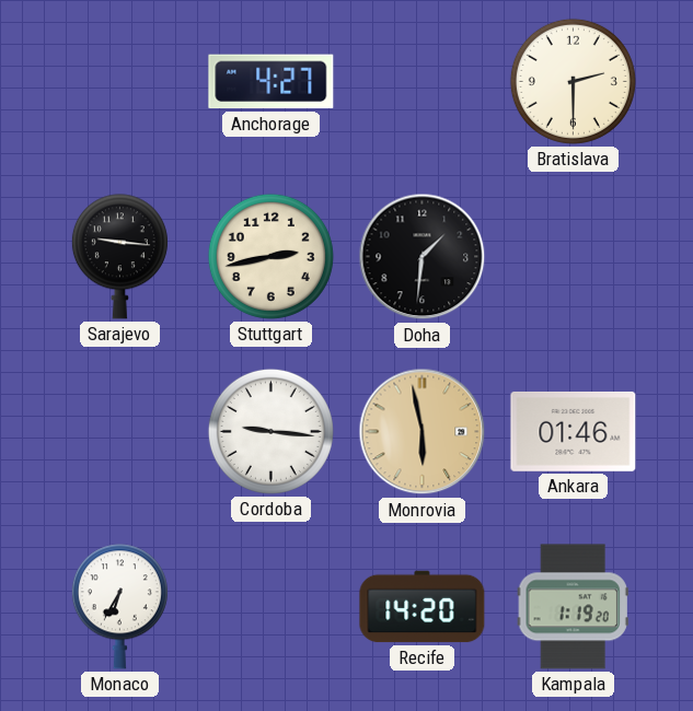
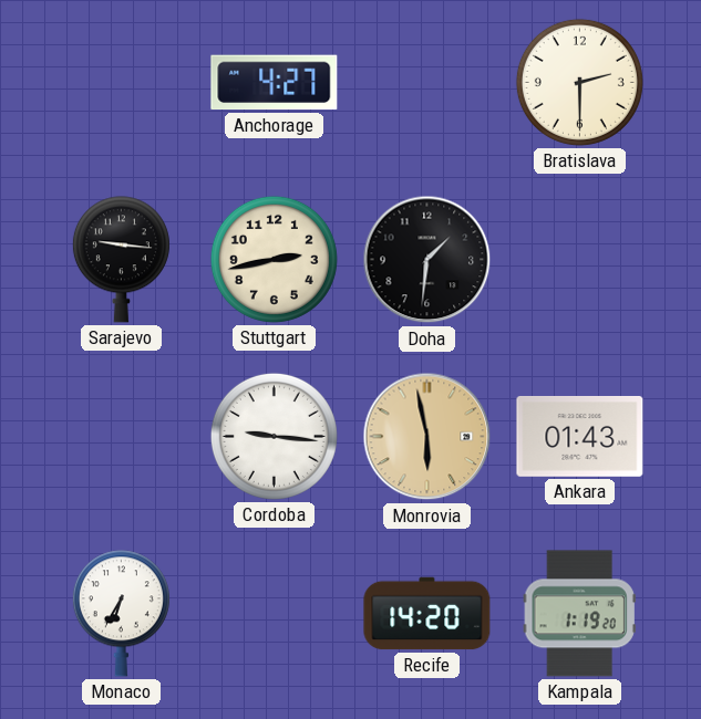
Ankara: 01:46 -> 01:43
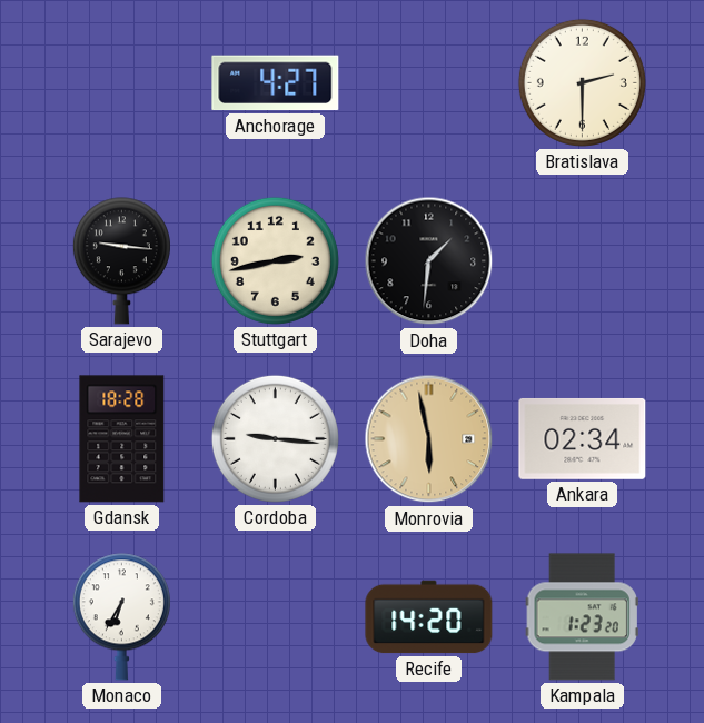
Gdansk: none -> 18:28
Ankara: 01:43 -> 02:34
Kampala: 1:19 -> 1:23
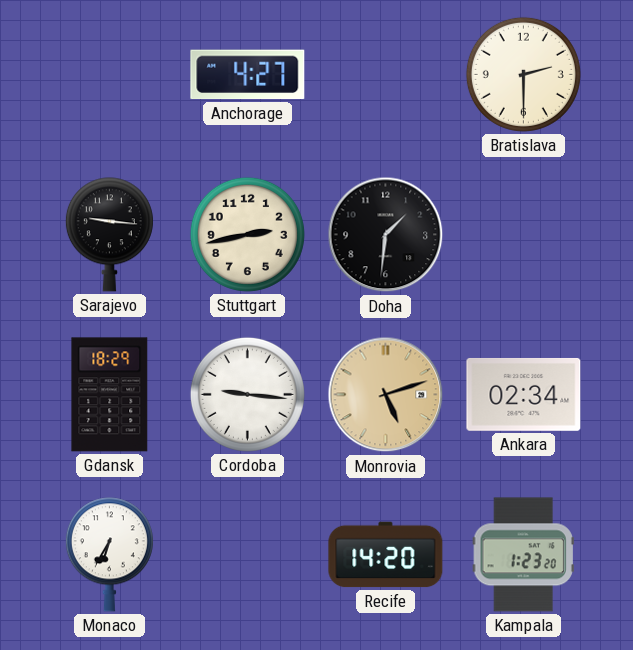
Gdansk: 18:28 -> 18:29
Monrovia: 5:58 -> 5:12
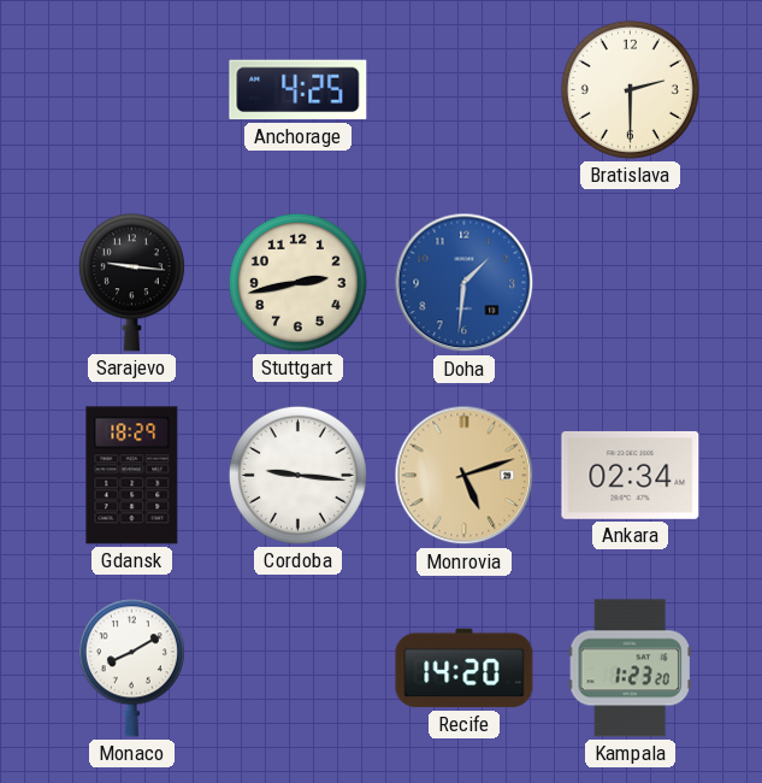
Anchorage: 4:27 -> 4:25
Doha dial: black -> blue
Monaco: 6:35 -> 8:10
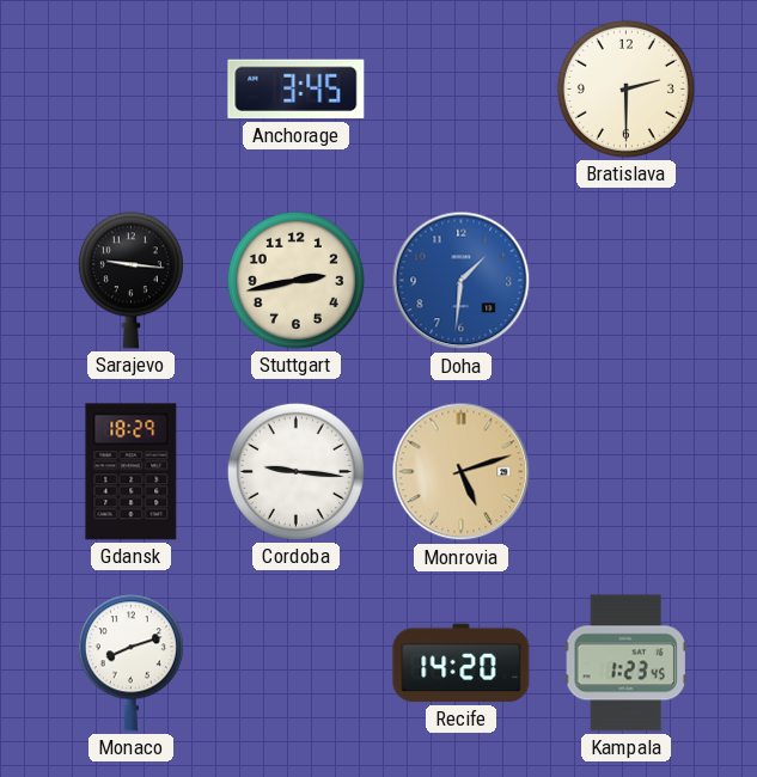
Anchorage: 4:25 -> 3:45
Ankara: 02:34 -> none
Monaco: 8:10 -> 8:12
Kampala: 1:23:20 -> 1:23:45
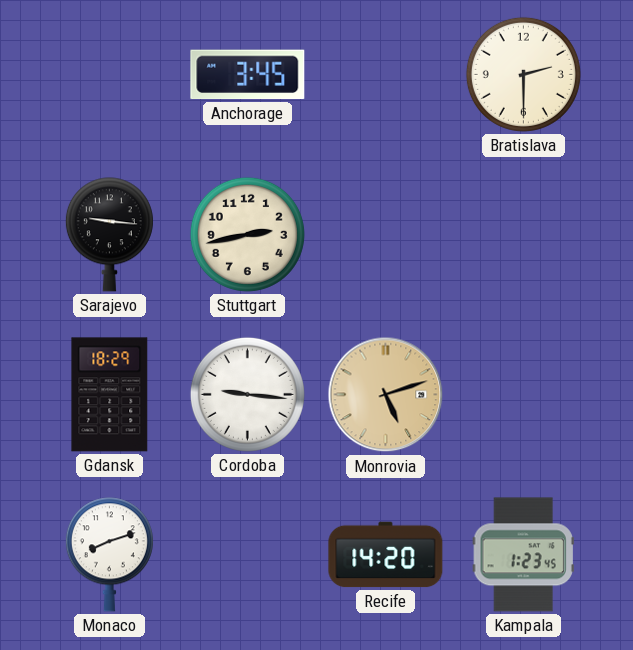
Doha: 1:31 -> none
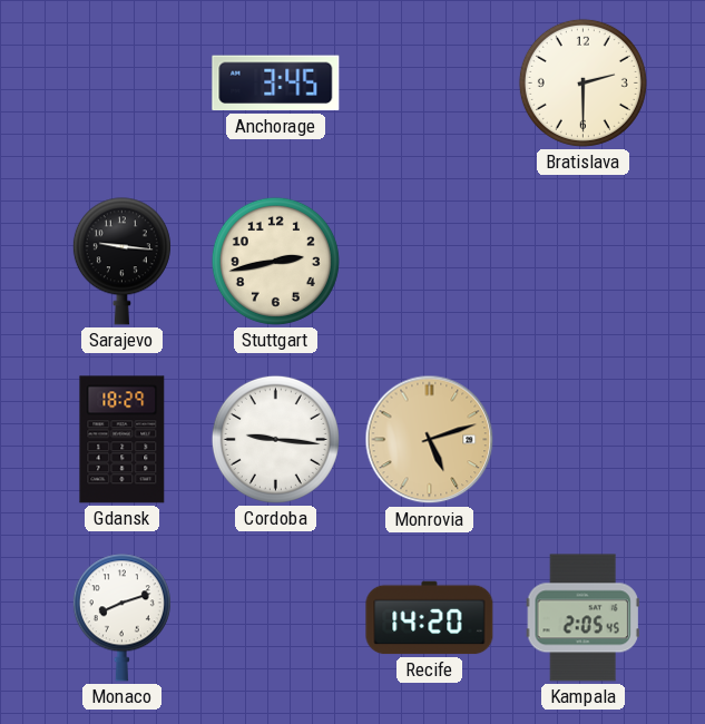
Kampala: 1:23 -> 2:05
